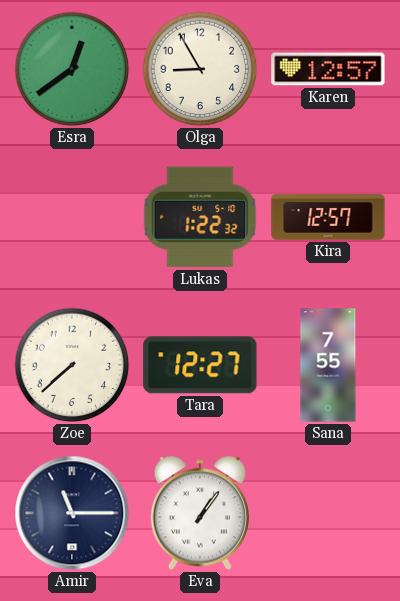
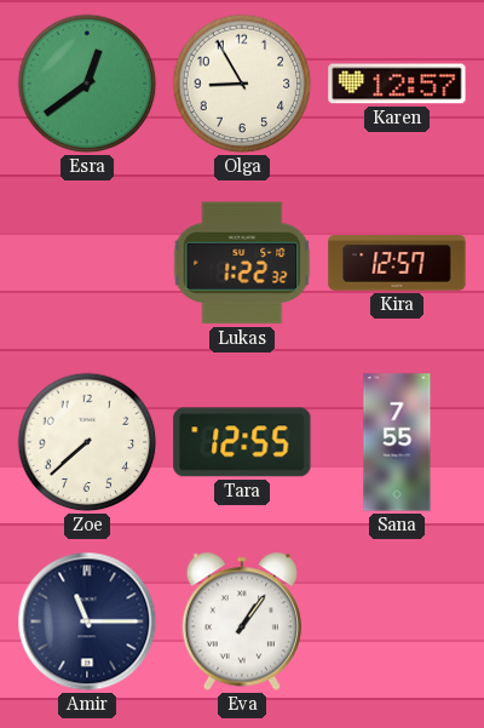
Tara: 12:27 -> 12:55
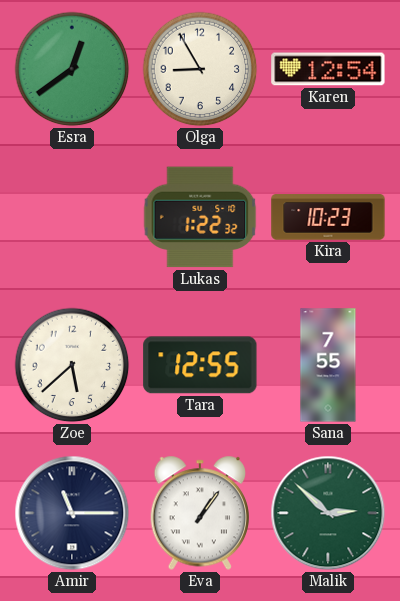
Karen: 12:57 -> 12:54
Kira: 12:57 -> 10:23
Zoe: 7:38 -> 5:38
Malik: none -> 2:52
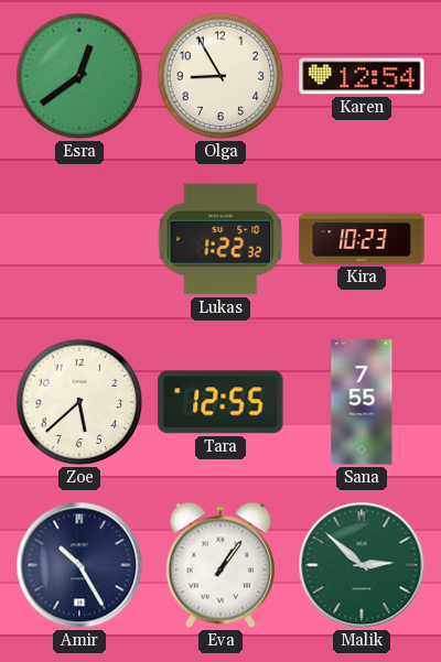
Amir: 11:15 -> 10:25
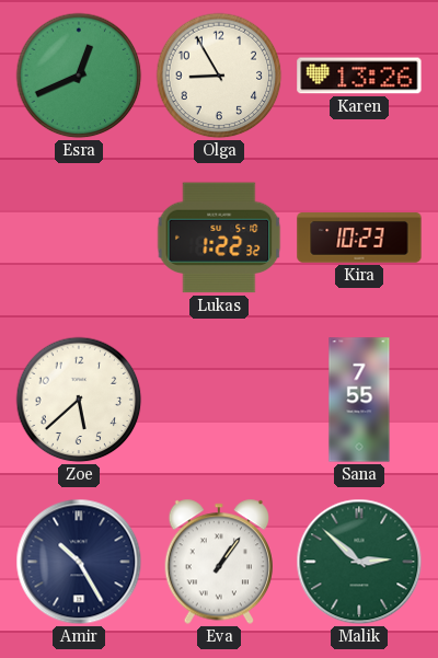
Esra: 12:39 -> 12:41
Karen: 12:54 -> 13:26
Tara: 12:55 -> none
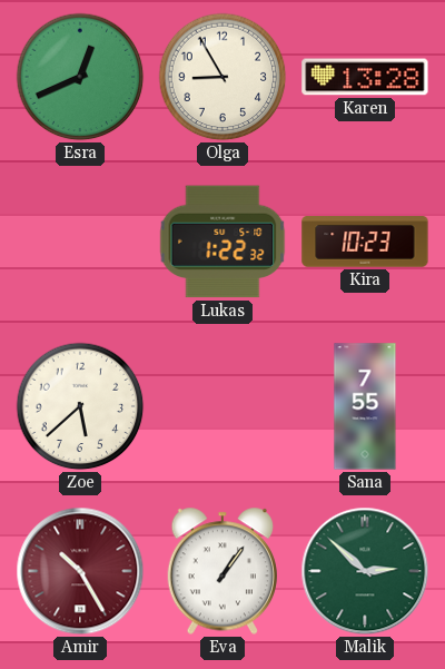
Karen: 13:26 -> 13:28
Amir dial: navy -> burgundy
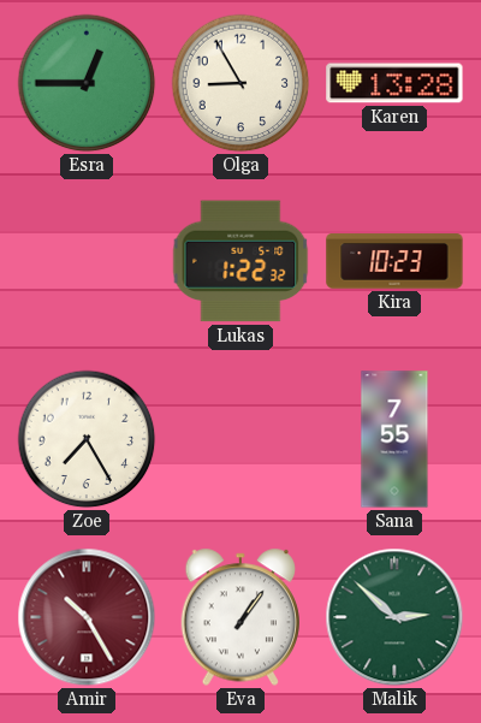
Esra: 12:41 -> 12:45
Zoe: 5:38 -> 7:25
